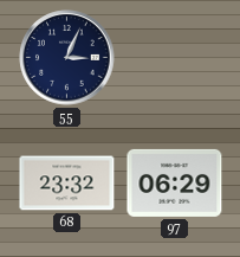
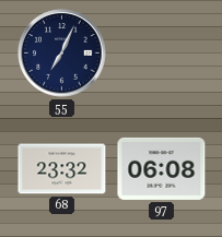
55: 3:04 -> 7:04
97: 06:29 -> 06:08
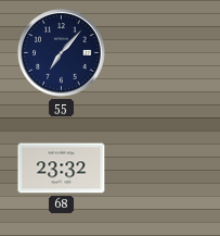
55: 7:04 -> 7:07
97: 06:08 -> none
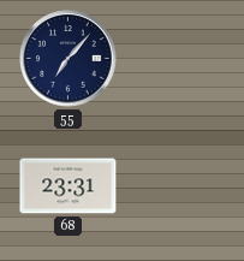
68: 23:32 -> 23:31
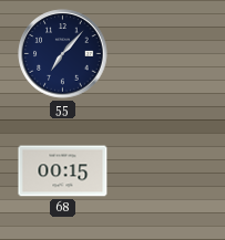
68: 23:31 -> 00:15
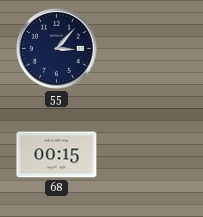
55: 7:07 -> 3:07
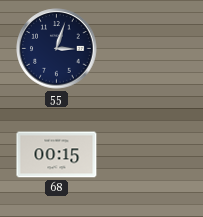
55: 3:07 -> 3:03
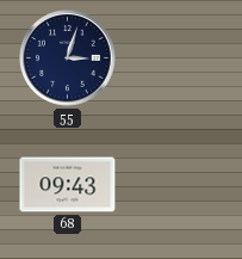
68: 00:15 -> 09:43
